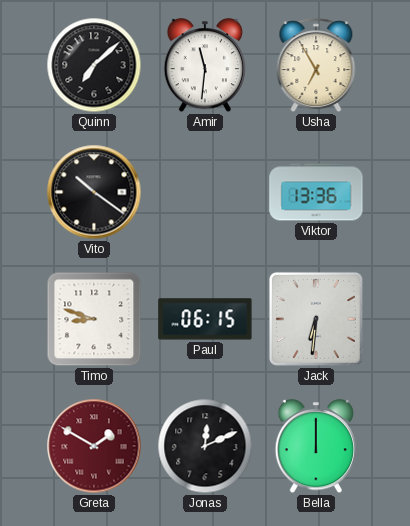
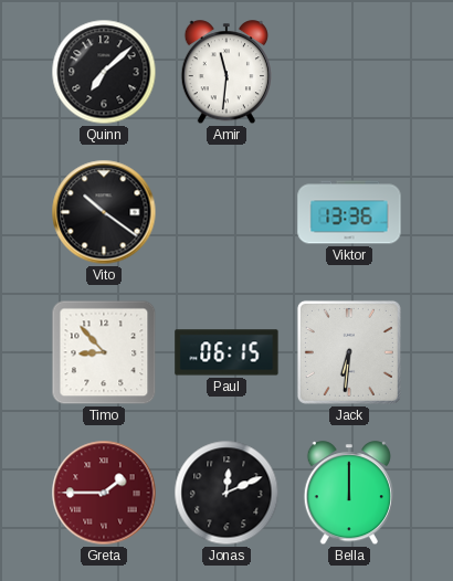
Usha: 6:55 -> none
Timo: 8:48 -> 8:53
Greta: 1:50 -> 1:45
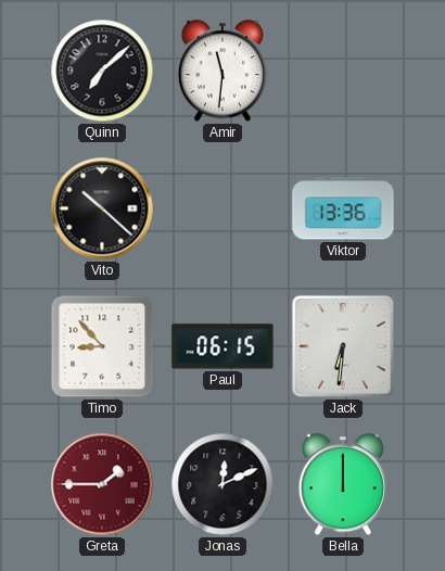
Vito: 10:21 -> 10:22
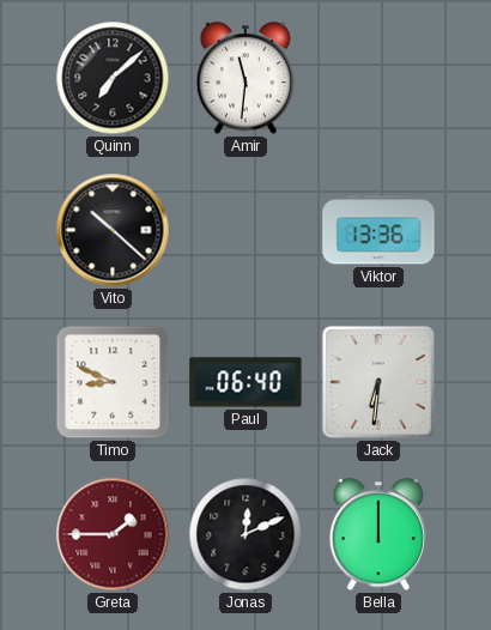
Timo: 8:53 -> 8:49
Paul: 06:15 -> 06:40
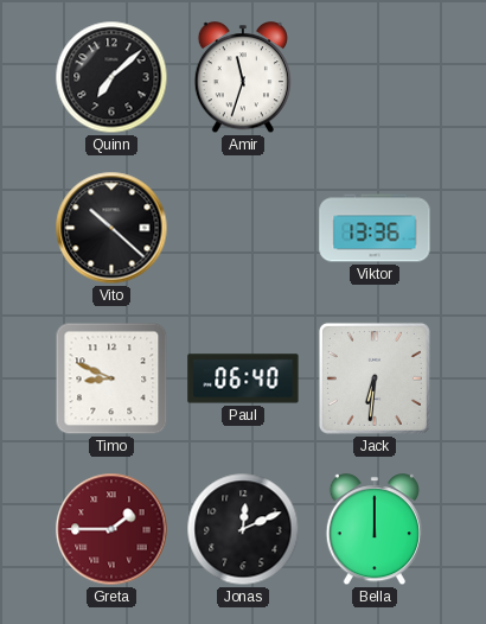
Amir: 11:31 -> 11:33
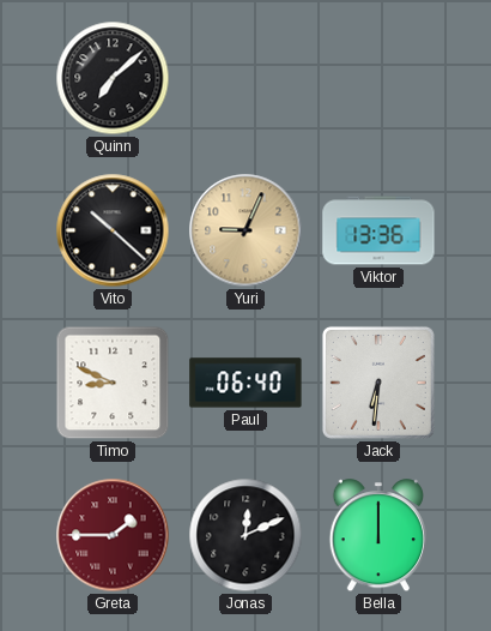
Amir: 11:33 -> none
Yuri: none -> 9:04
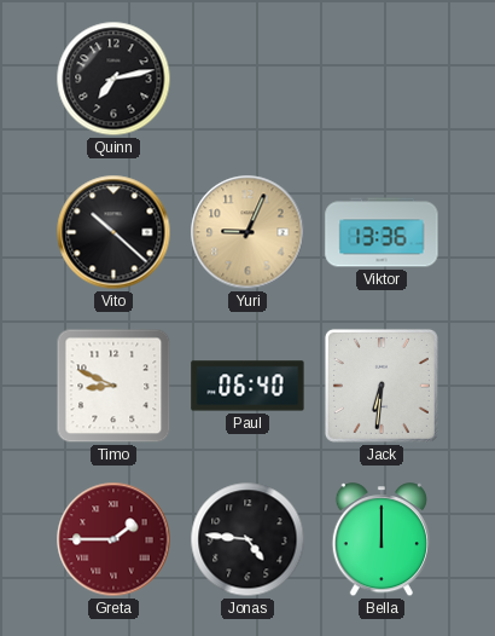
Quinn: 7:08 -> 7:13
Jonas: 12:11 -> 4:46
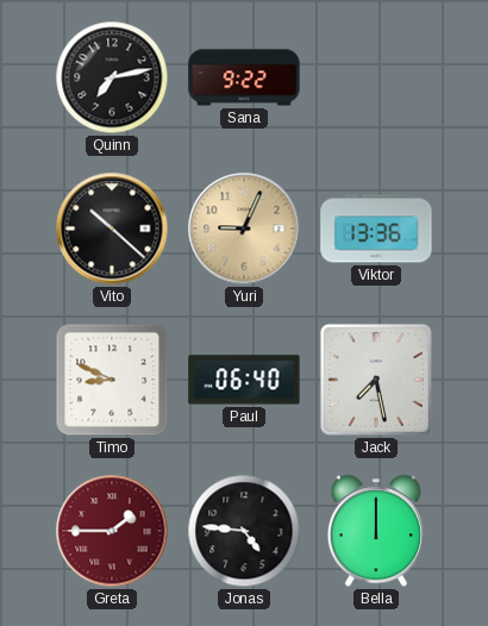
Sana: none -> 9:22
Jack: 6:31 -> 7:28
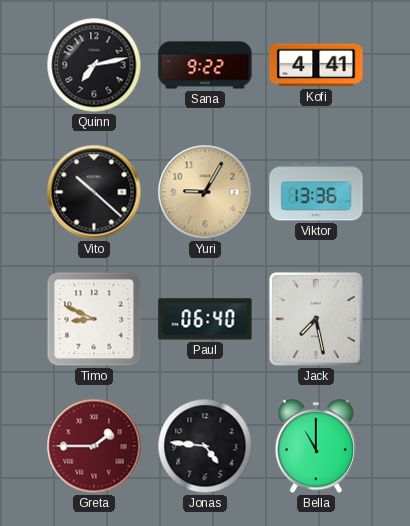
Kofi: none -> 4:41
Yuri: 9:04 -> 9:05
Bella: 12:00 -> 11:00
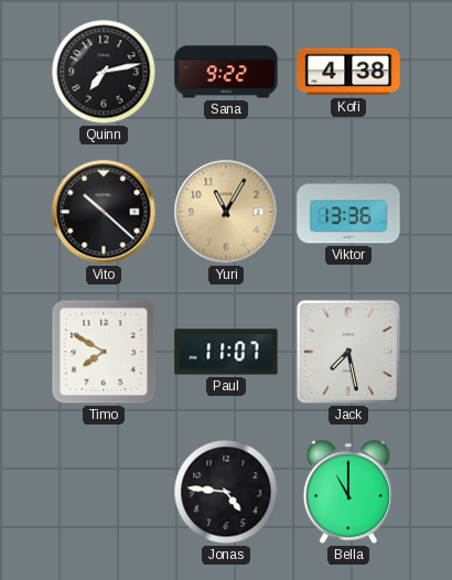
Kofi: 4:41 -> 4:38
Yuri: 9:05 -> 11:05
Timo: 8:49 -> 7:50
Paul: 06:40 -> 11:07
Greta: 1:45 -> none
